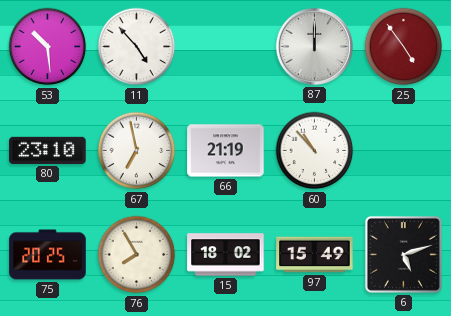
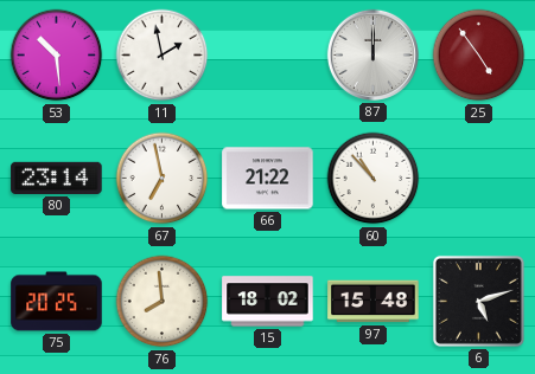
11: 4:53 -> 1:58
80: 23:10 -> 23:14
66: 21:19 -> 21:22
76: 7:55 -> 7:59
97: 15:49 -> 15:48
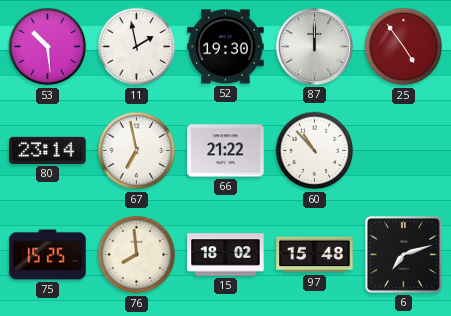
52: none -> 19:30
75: 20:25 -> 15:25
6: 5:12 -> 7:12
